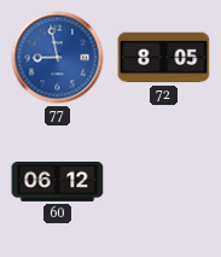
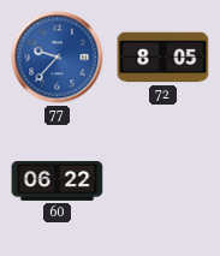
77: 8:58 -> 9:37
60: 06:12 -> 06:22
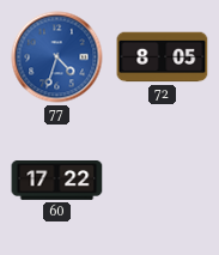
77: 9:37 -> 4:33
60: 06:22 -> 17:22
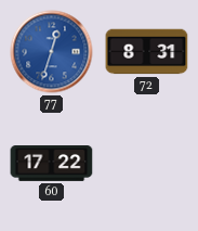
77: 4:33 -> 12:33
72: 8:05 -> 8:31
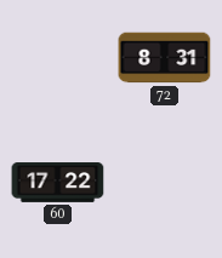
77: 12:33 -> none
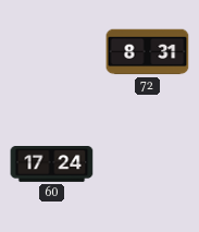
60: 17:22 -> 17:24
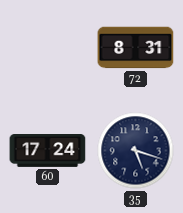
35: none -> 5:18
